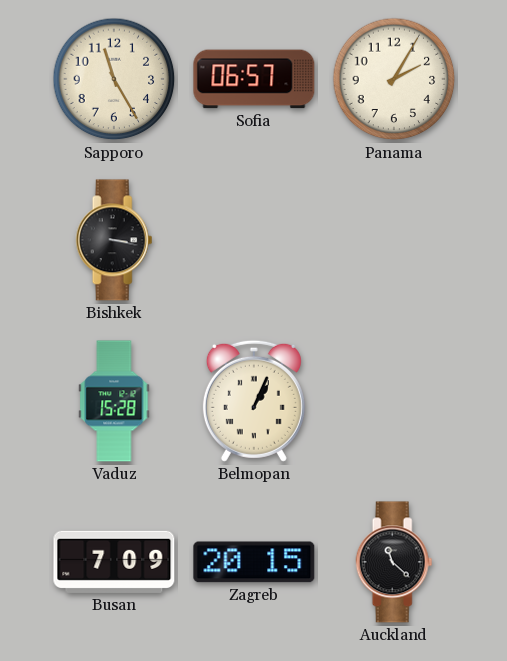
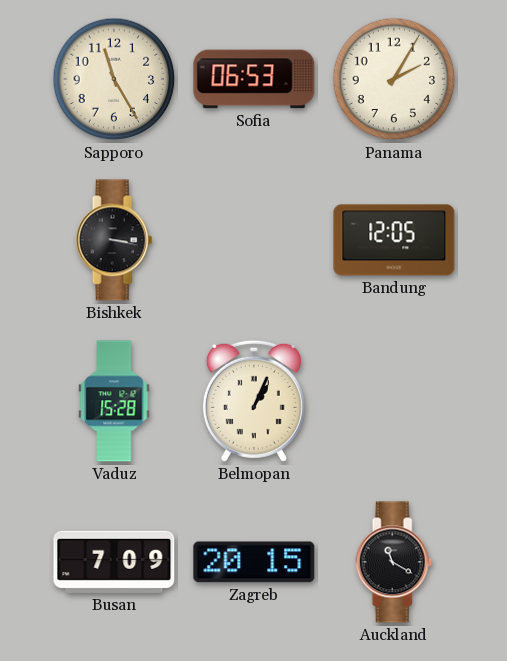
Sofia: 06:57 -> 06:53
Bandung: none -> 12:05
Auckland: 11:22 -> 11:20
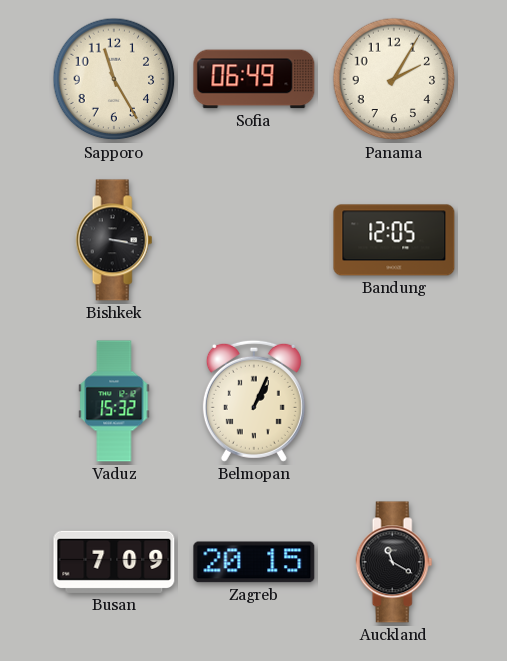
Sofia: 06:53 -> 06:49
Vaduz: 15:28 -> 15:32
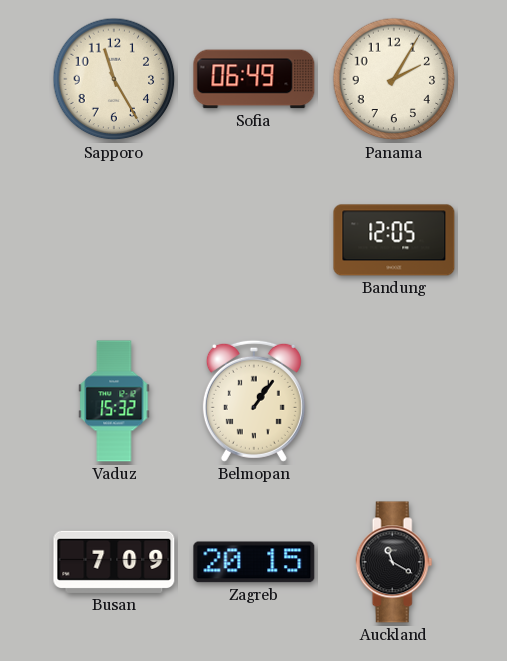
Bishkek: 3:17 -> none
Belmopan: 1:04 -> 1:06
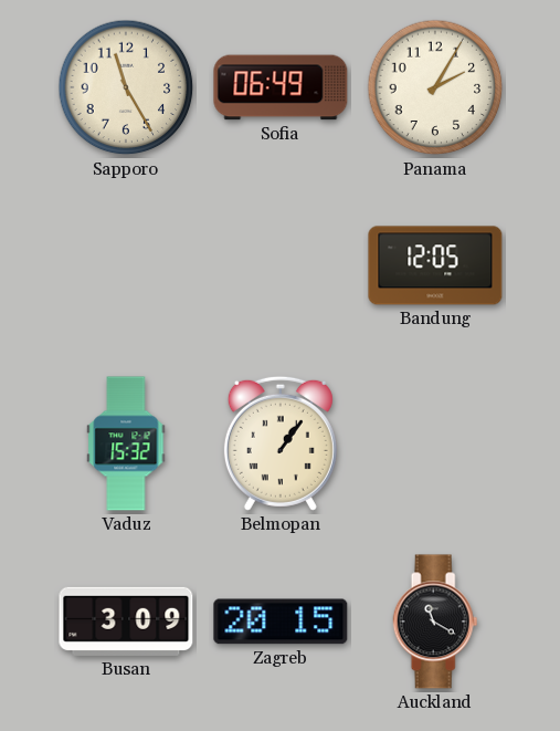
Busan: 7:09 -> 3:09
